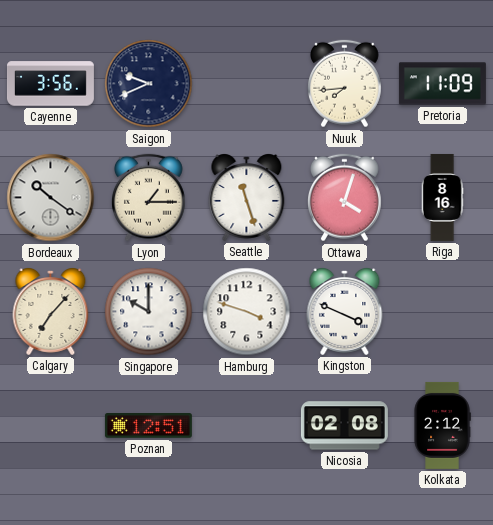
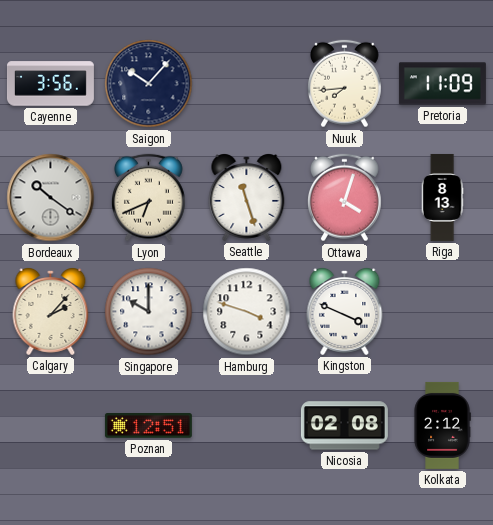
Saigon: 9:41 -> 10:07
Lyon: 1:15 -> 6:41
Riga: 8:16 -> 8:13
Calgary: 7:07 -> 2:07
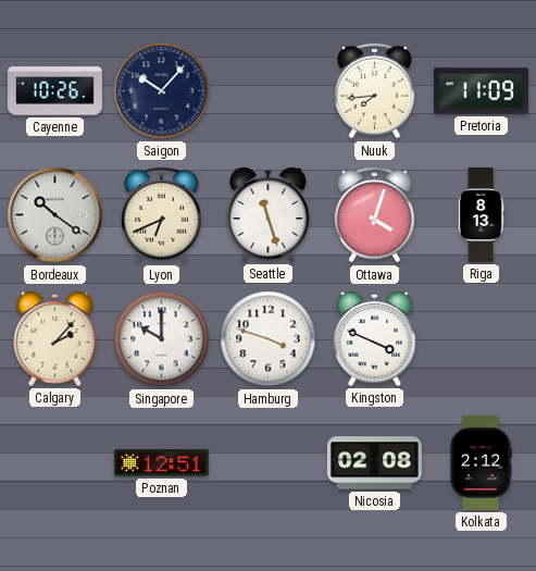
Cayenne: 3:56 -> 10:26
